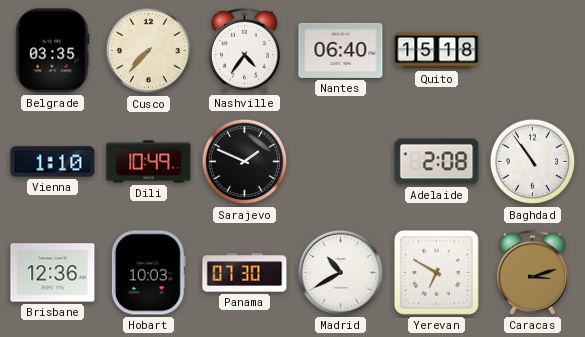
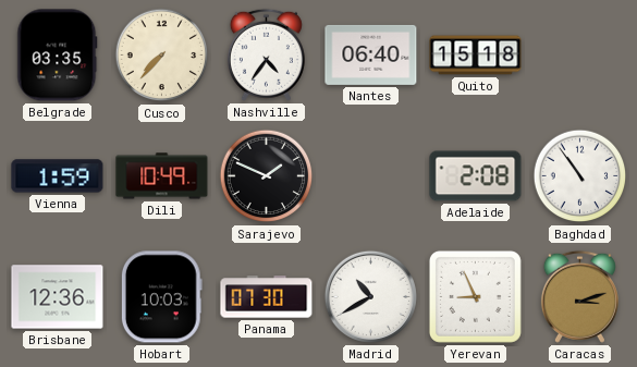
Vienna: 1:10 -> 1:59
Yerevan: 6:50 -> 8:56
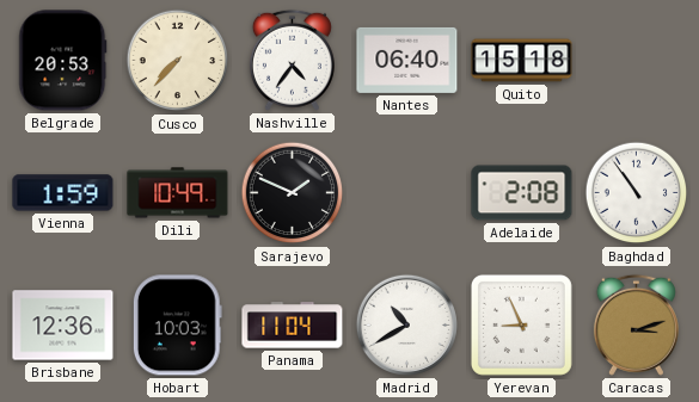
Belgrade: 03:35 -> 20:53
Panama: 07:30 -> 11:04
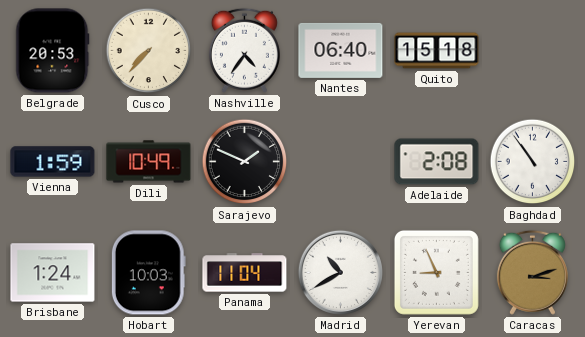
Brisbane: 12:36 -> 1:24
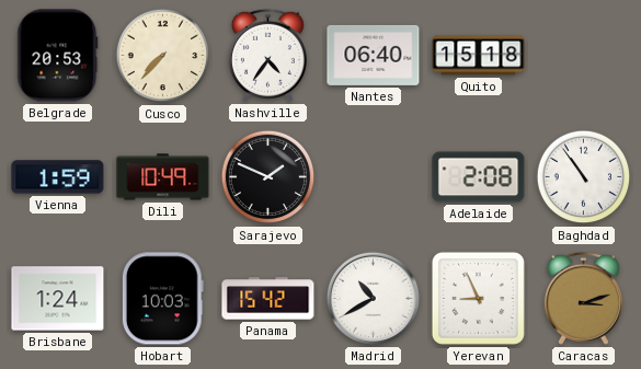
Panama: 11:04 -> 15:42
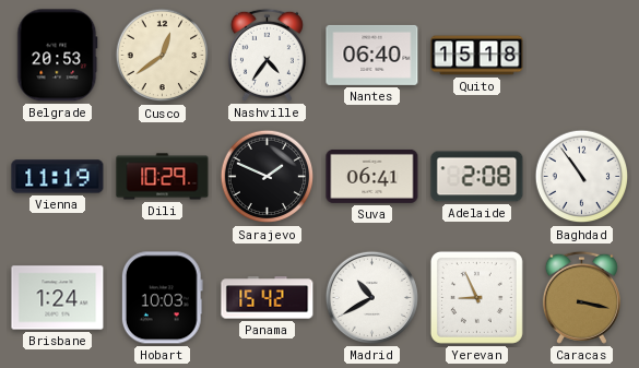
Cusco: 7:37 -> 12:39
Vienna: 1:59 -> 11:19
Dili: 10:49 -> 10:29
Suva: none -> 06:41
Caracas: 3:12 -> 3:17
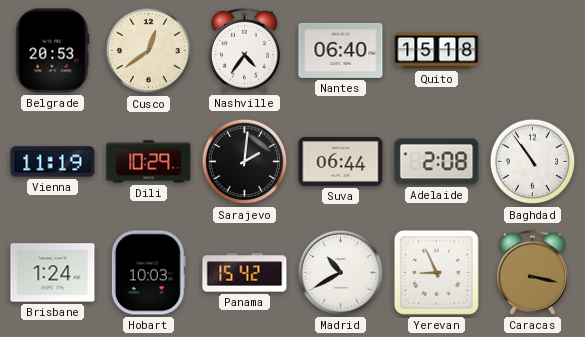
Sarajevo: 1:49 -> 2:01
Suva: 06:41 -> 06:44
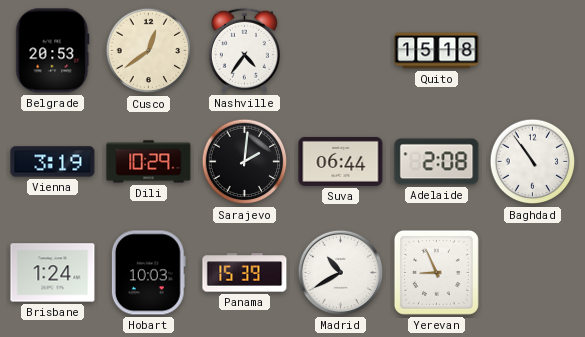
Nantes: 06:40 -> none
Vienna: 11:19 -> 3:19
Panama: 15:42 -> 15:39
Caracas: 3:17 -> none
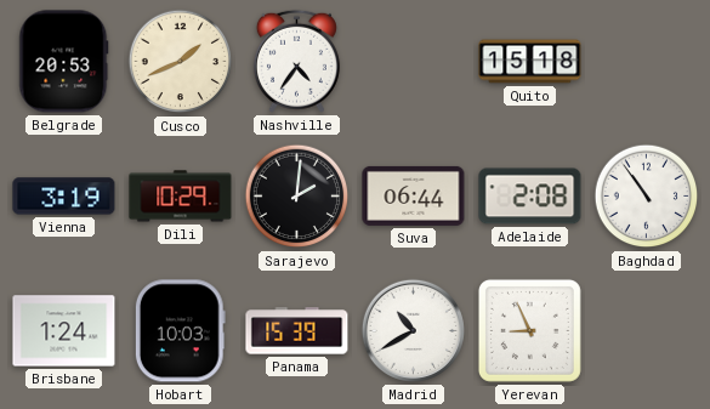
Cusco: 12:39 -> 1:41
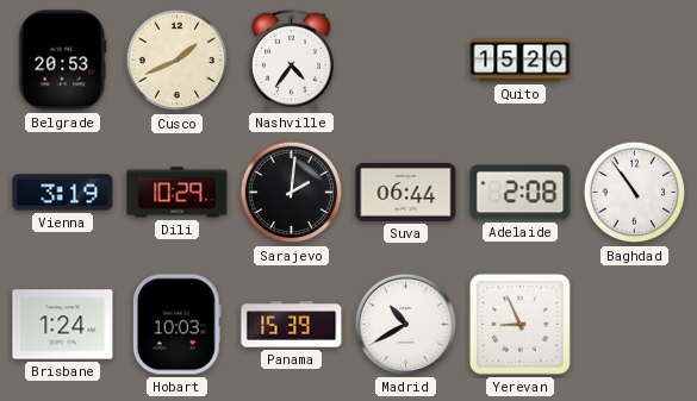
Quito: 15:18 -> 15:20
